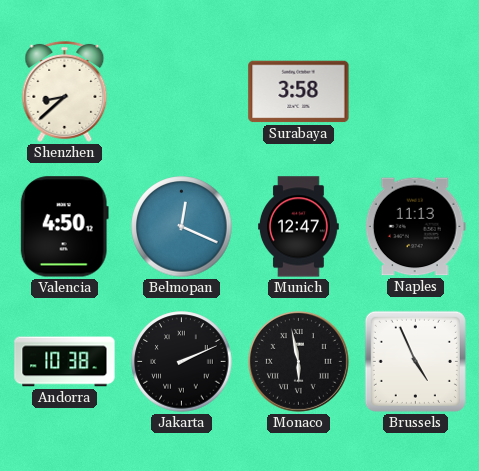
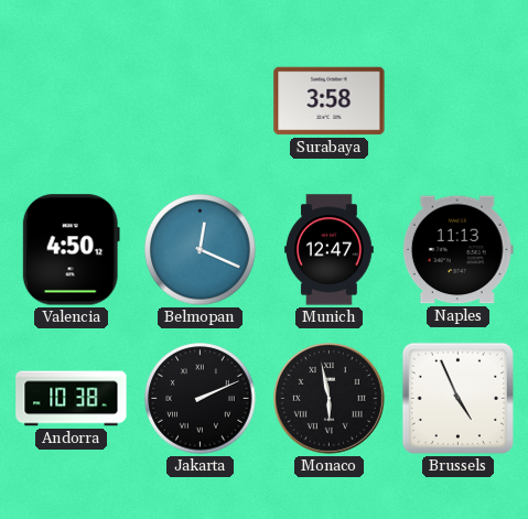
Shenzhen: 8:38 -> none
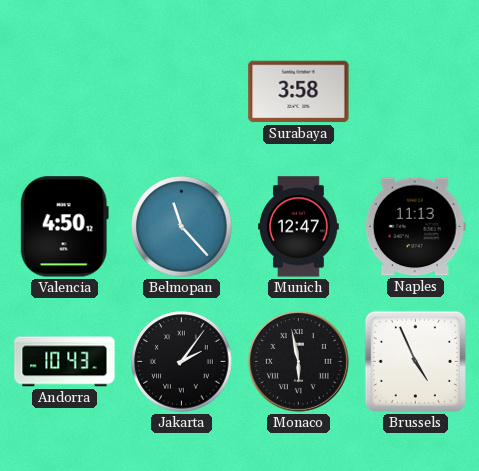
Belmopan: 12:19 -> 11:23
Andorra: 10:38 -> 10:43
Jakarta: 2:11 -> 2:06
